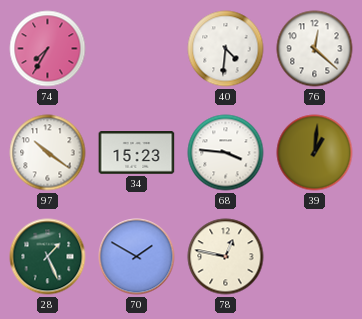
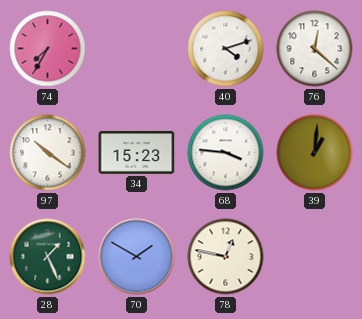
40: 4:31 -> 4:12
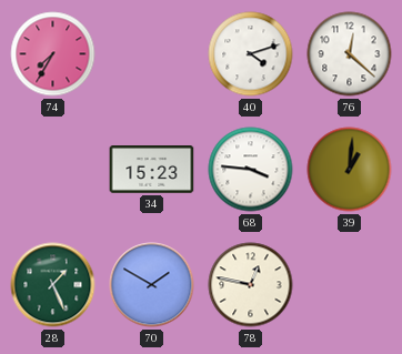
97: 10:21 -> none
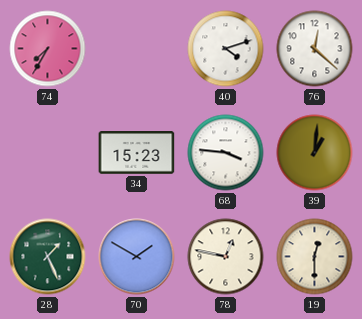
19: none -> 12:30
